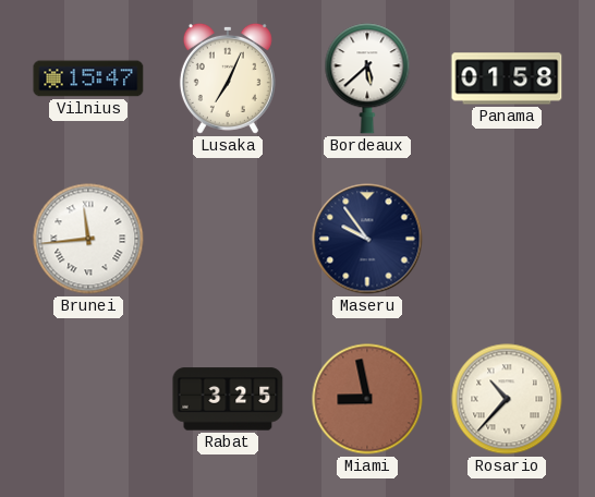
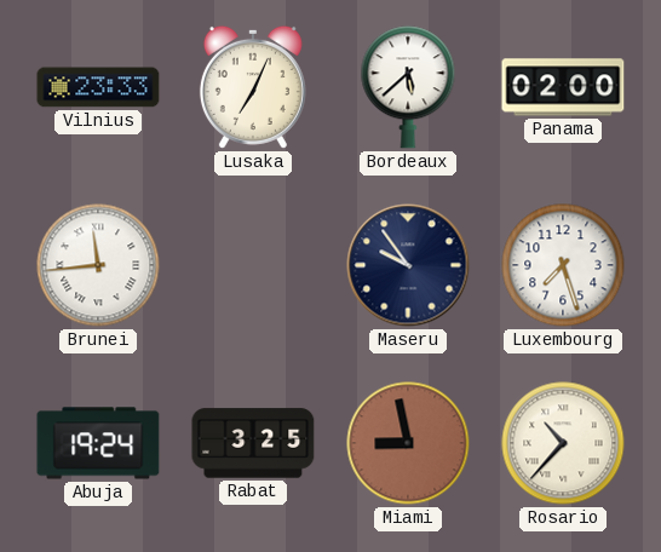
Vilnius: 15:47 -> 23:33
Panama: 01:58 -> 02:00
Luxembourg: none -> 7:27
Abuja: none -> 19:24
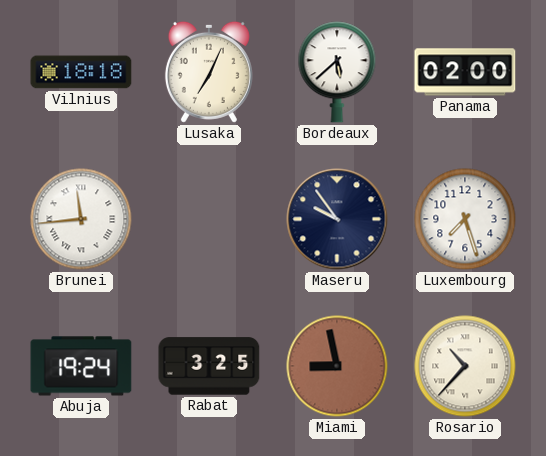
Vilnius: 23:33 -> 18:18
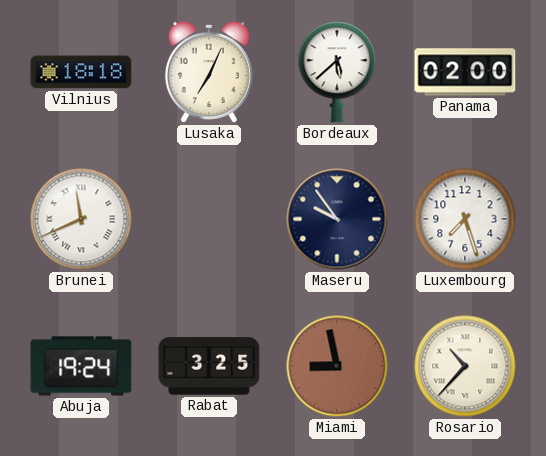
Brunei: 11:44 -> 11:41
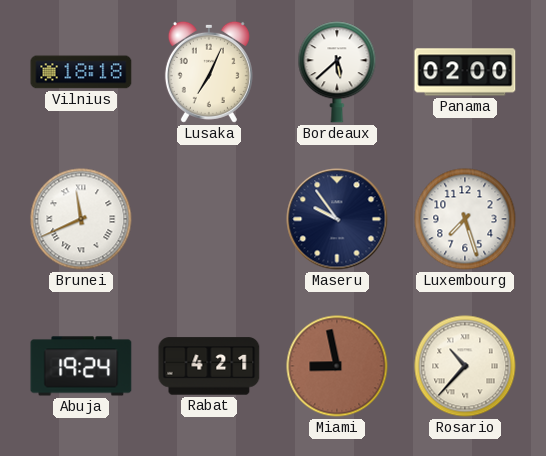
Rabat: 3:25 -> 4:21
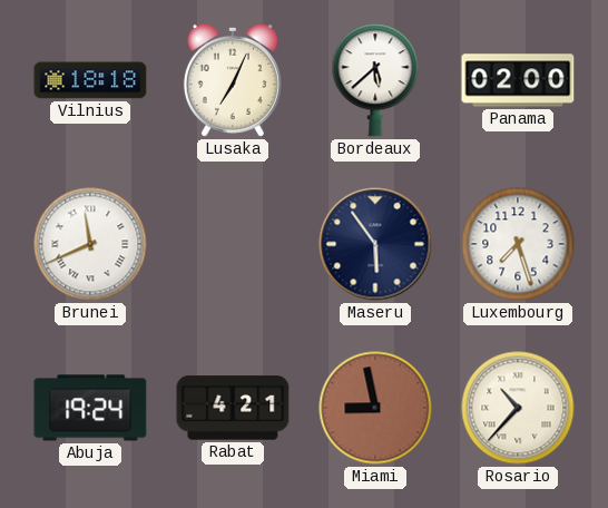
Maseru: 9:54 -> 5:54
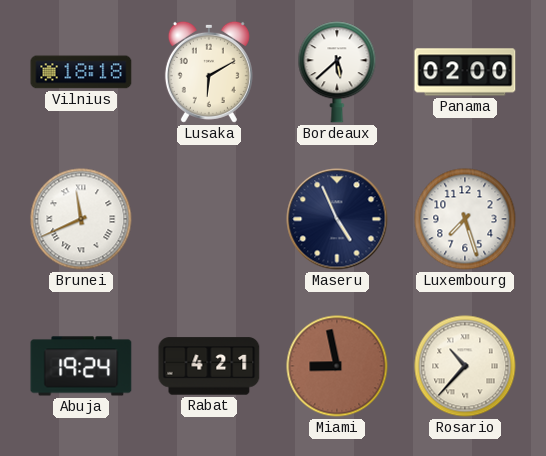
Lusaka: 7:04 -> 6:10
Maseru: 5:54 -> 4:56
